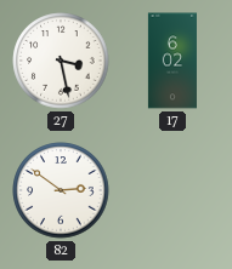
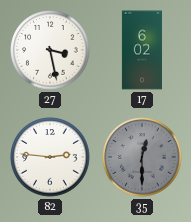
82: 2:51 -> 2:46
35: none -> 12:30
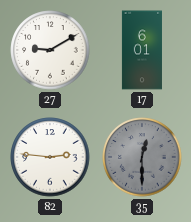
27: 3:28 -> 9:10
17: 6:02 -> 6:01
